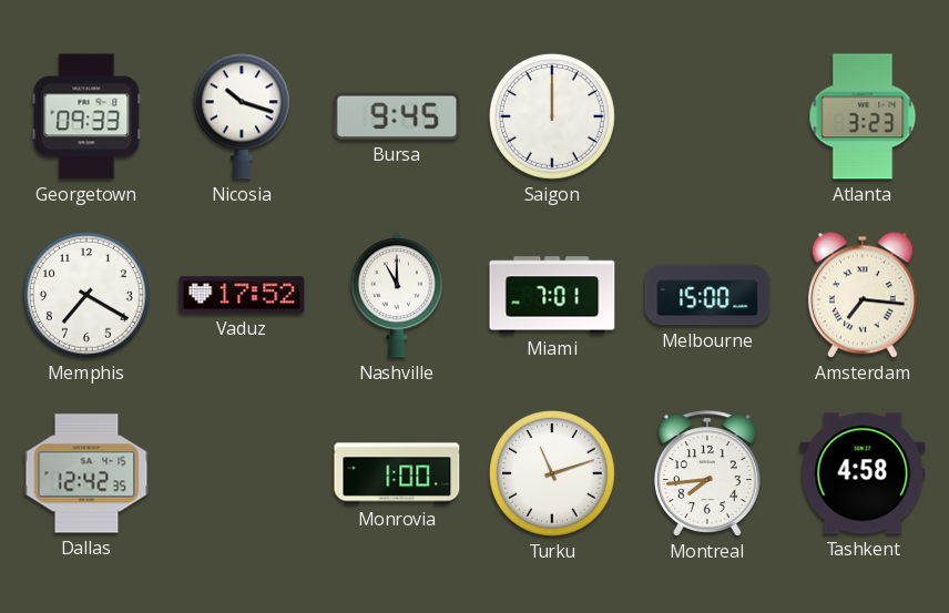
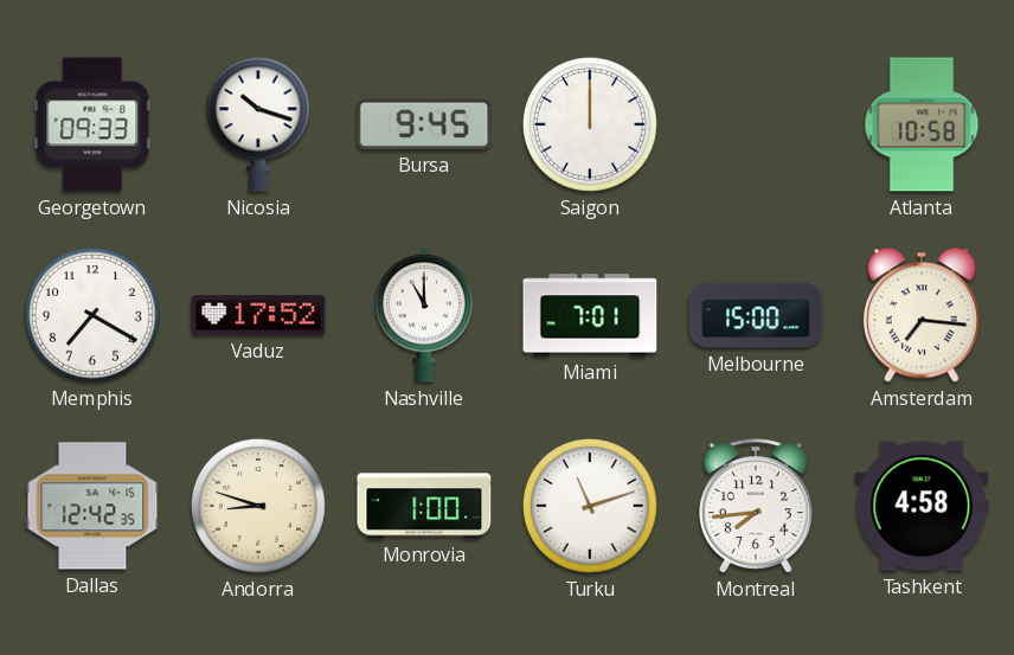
Atlanta: 3:23 -> 10:58
Andorra: none -> 8:48
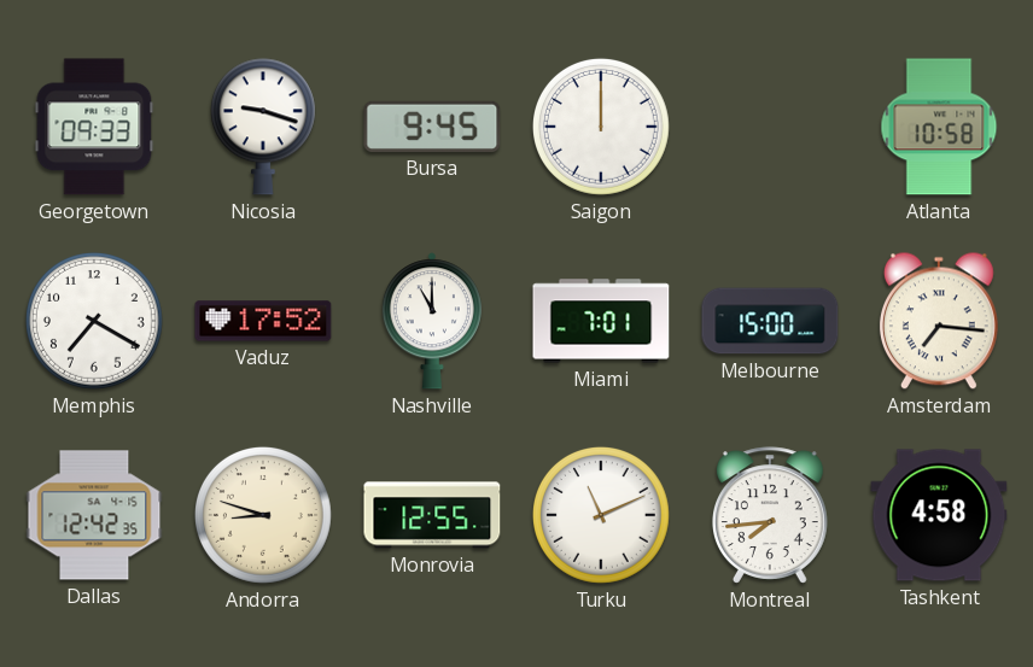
Nicosia: 10:18 -> 9:18
Monrovia: 1:00 -> 12:55
Turku: 11:12 -> 11:11
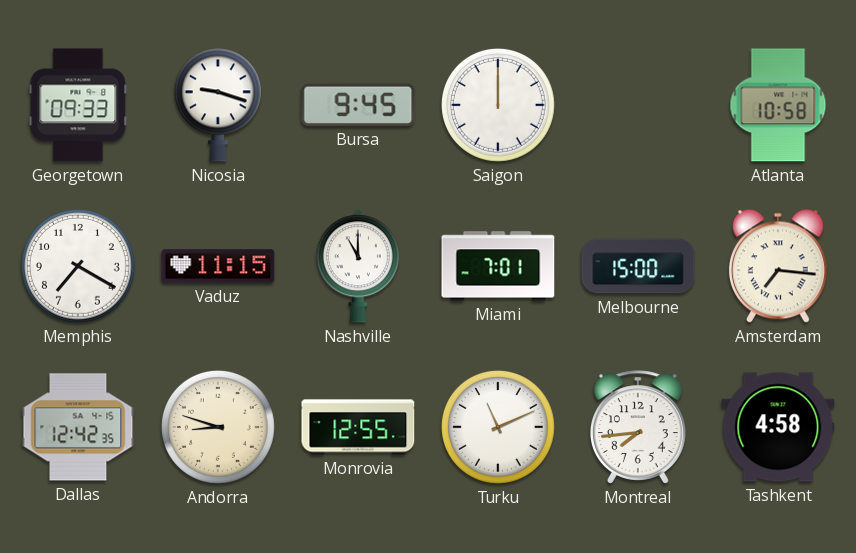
Vaduz: 17:52 -> 11:15
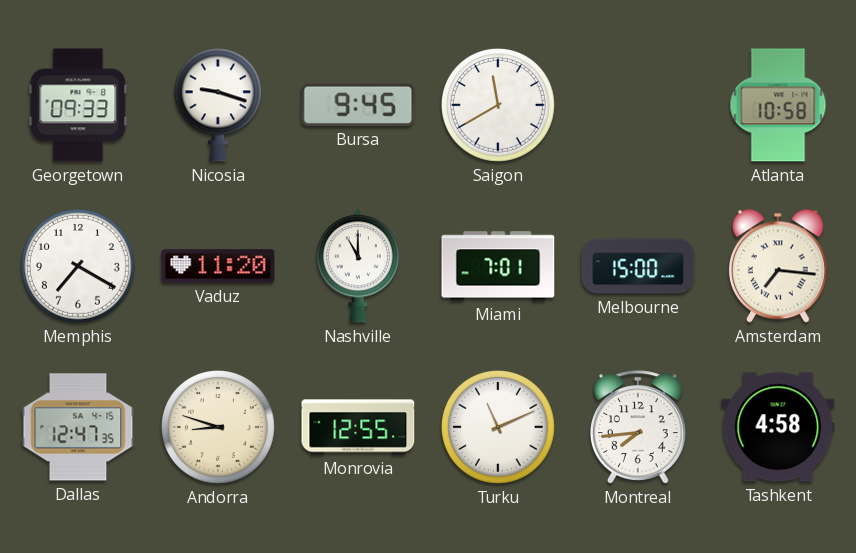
Saigon: 12:00 -> 11:40
Vaduz: 11:15 -> 11:20
Dallas: 12:42 -> 12:47
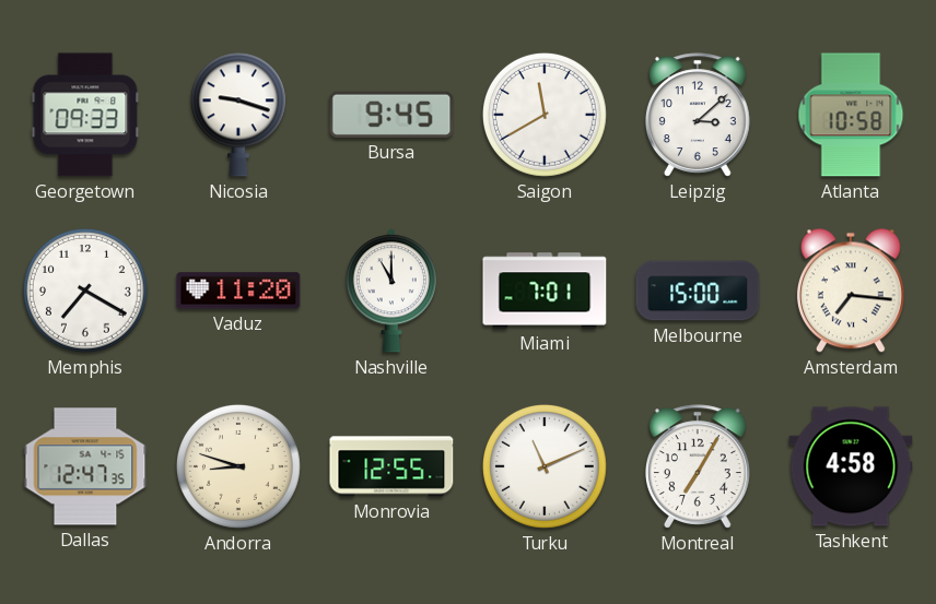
Leipzig: none -> 3:08
Montreal: 7:44 -> 7:05
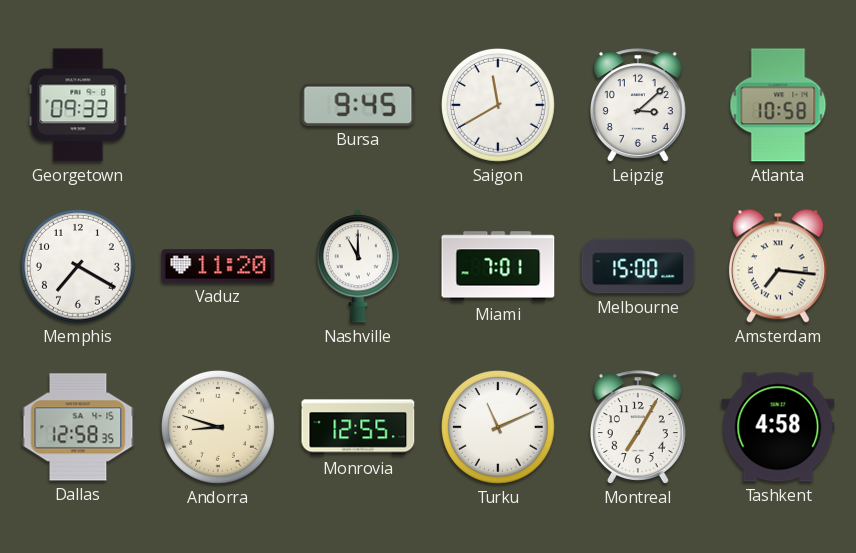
Nicosia: 9:18 -> none
Dallas: 12:47 -> 12:58
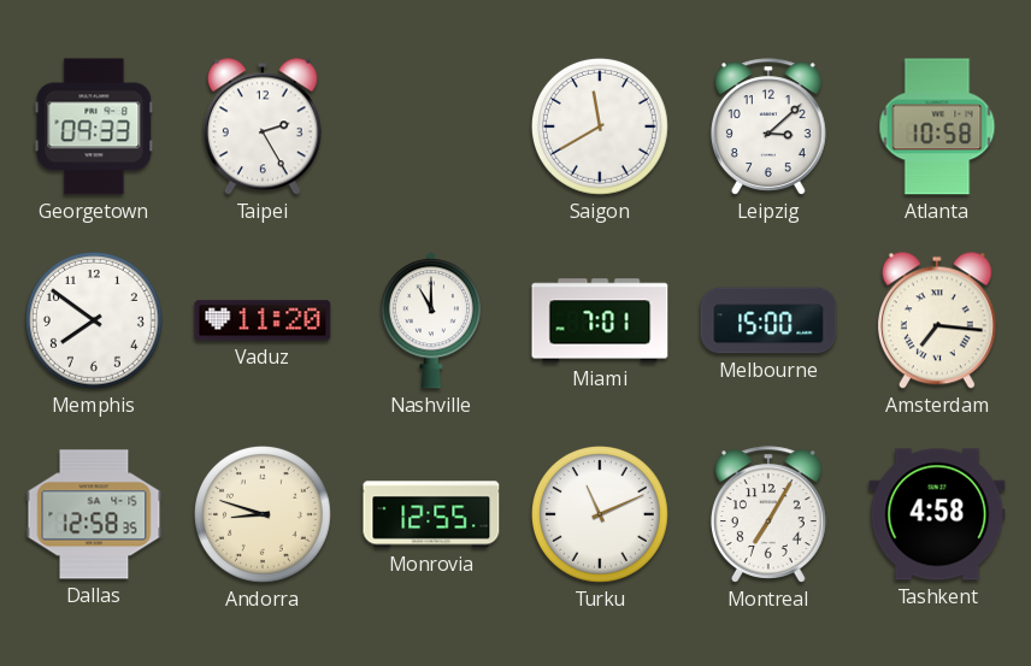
Taipei: none -> 2:25
Bursa: 9:45 -> none
Memphis: 7:20 -> 7:51
